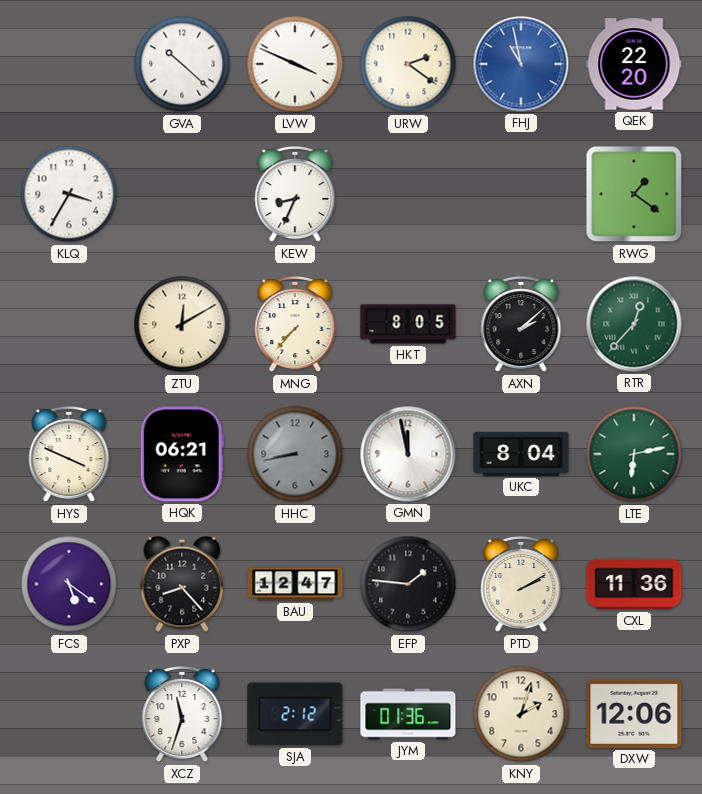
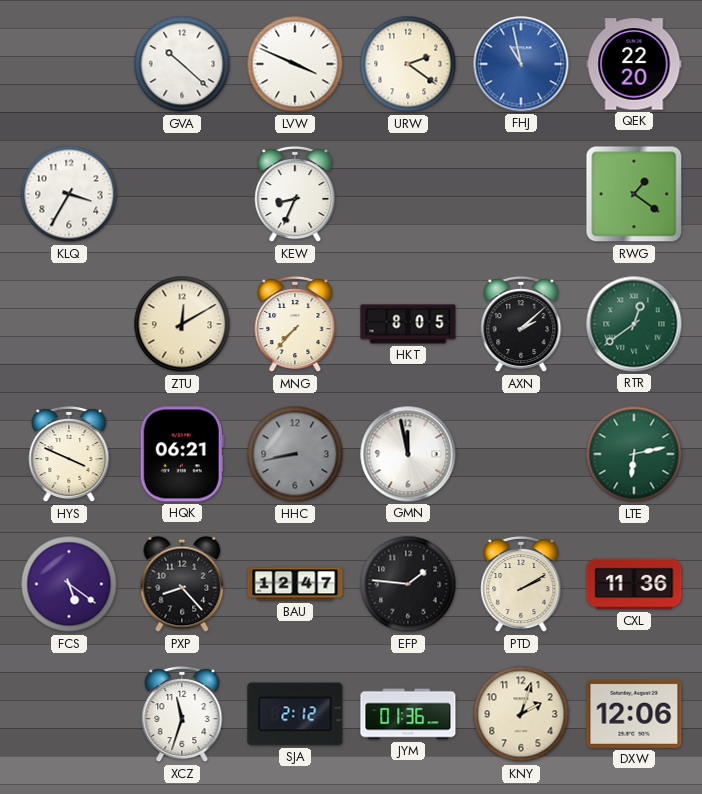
RTR: 12:37 -> 12:39
UKC: 8:04 -> none
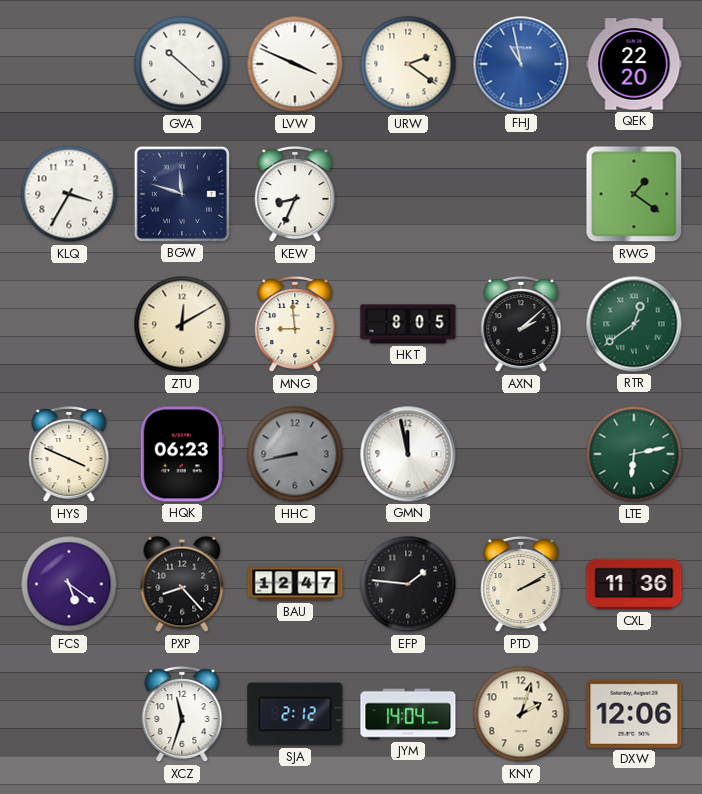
BGW: none -> 11:48
MNG: 7:37 -> 8:59
HQK: 06:21 -> 06:23
JYM: 01:36 -> 14:04
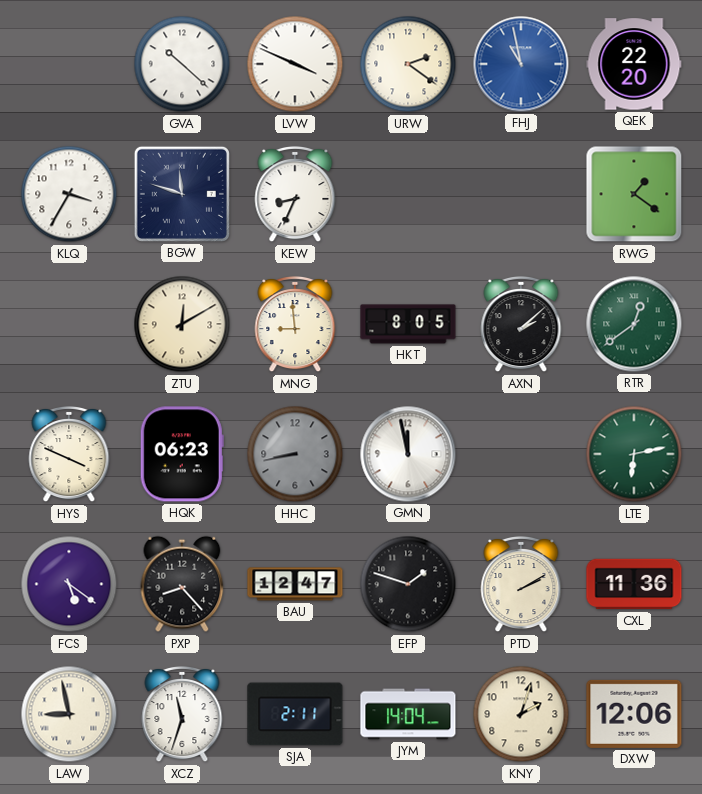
EFP: 1:46 -> 1:48
LAW: none -> 8:58
SJA: 2:12 -> 2:11
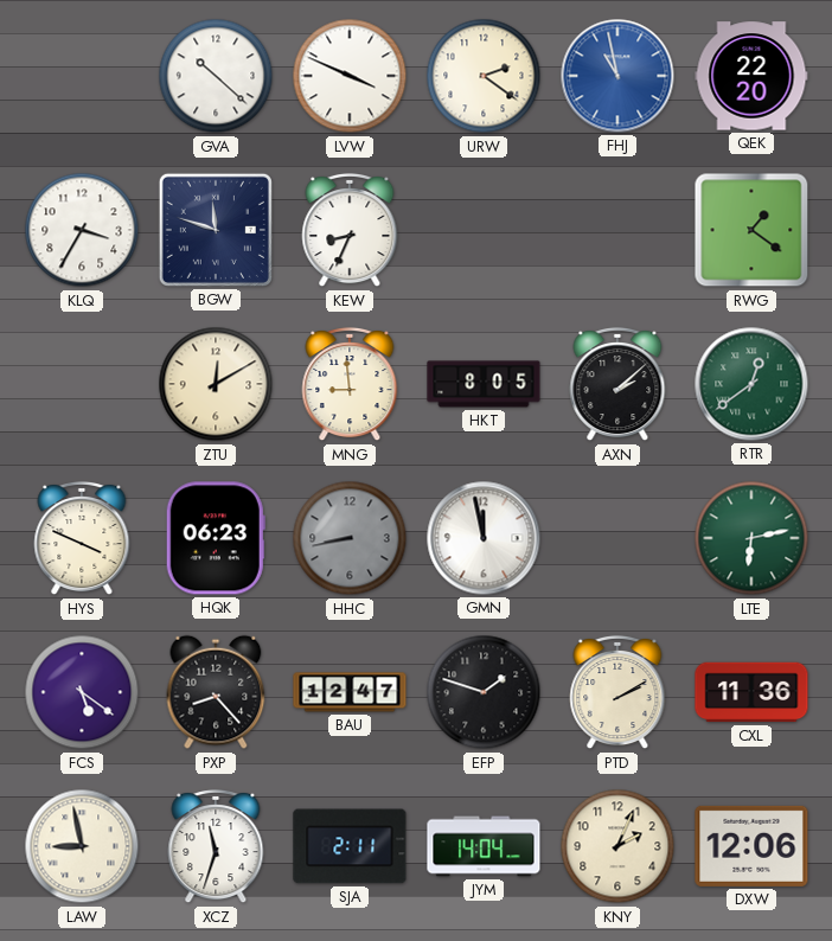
KNY: 2:03 -> 2:04
